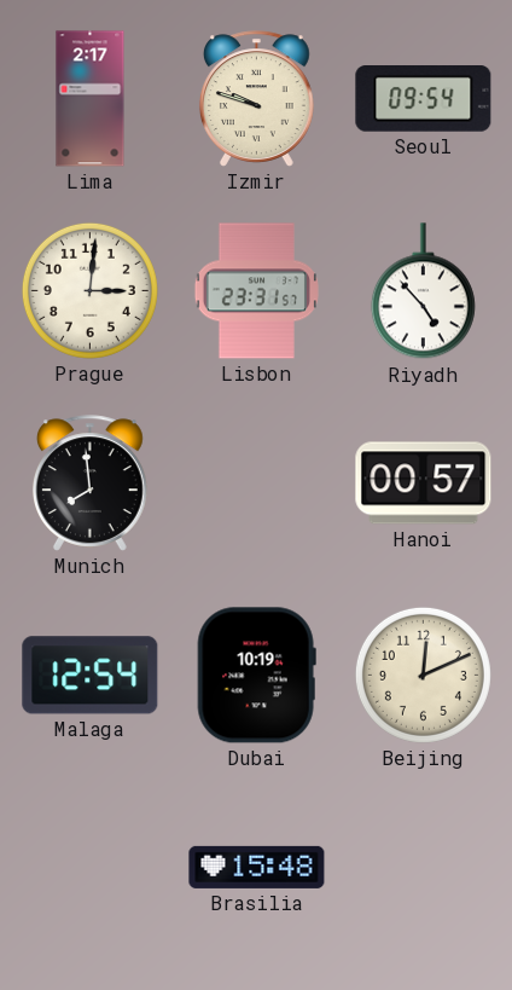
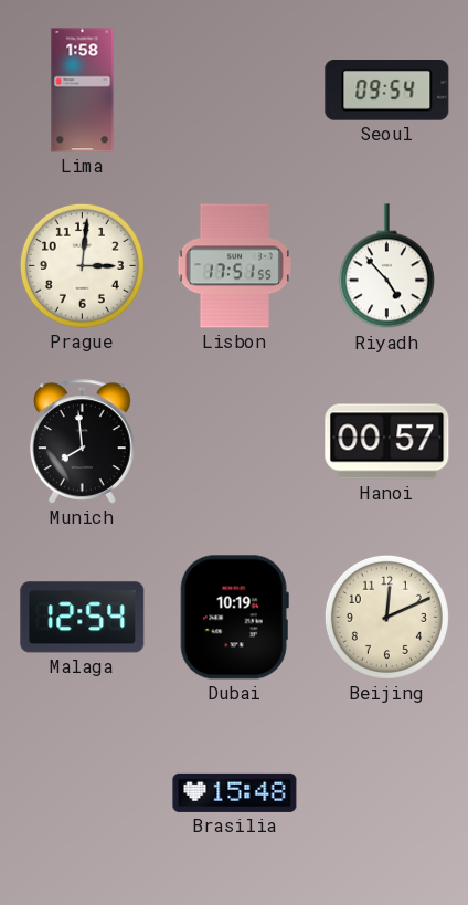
Lima: 2:17 -> 1:58
Izmir: 9:48 -> none
Lisbon: 23:31 -> 17:51
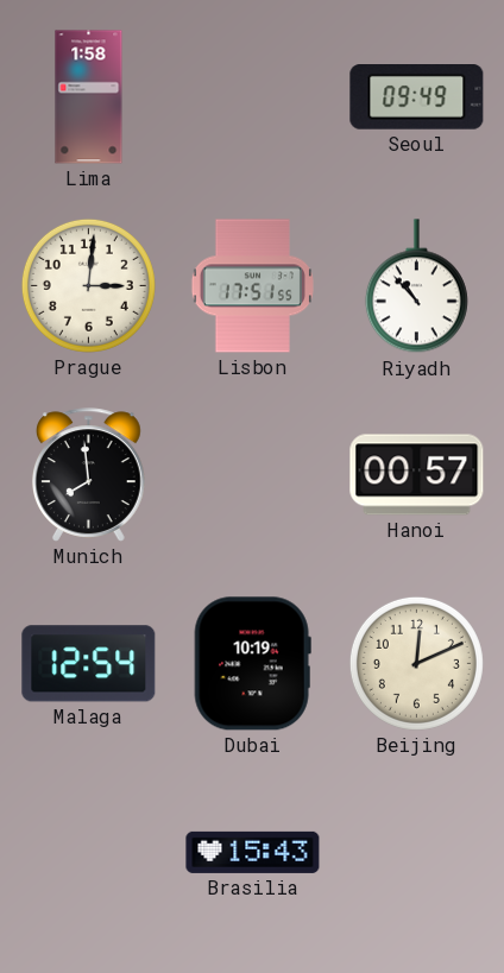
Seoul: 09:54 -> 09:49
Riyadh: 4:53 -> 10:53
Brasilia: 15:48 -> 15:43
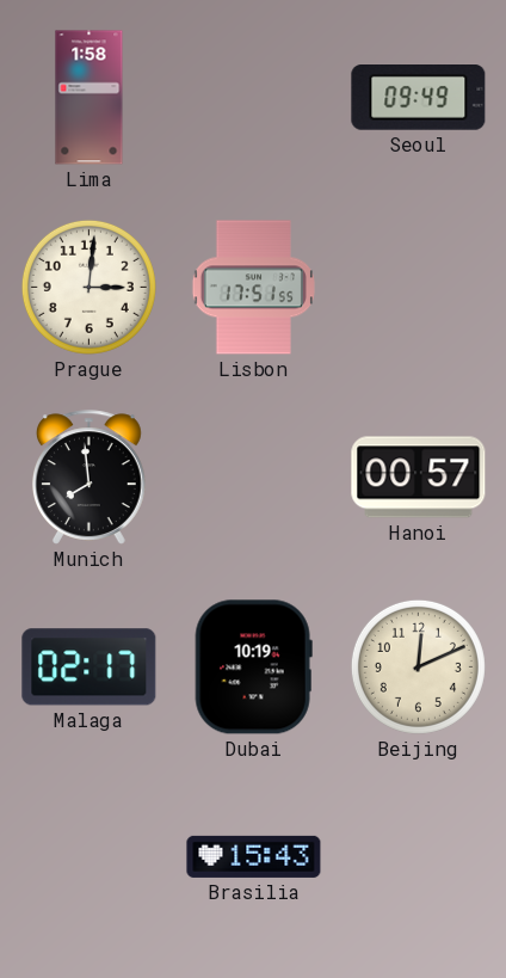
Riyadh: 10:53 -> none
Malaga: 12:54 -> 02:17
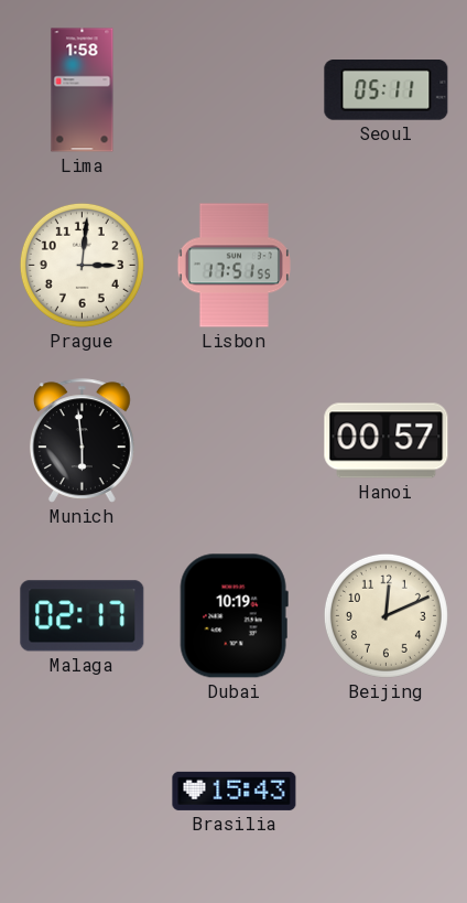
Seoul: 09:49 -> 05:11
Munich: 7:59 -> 5:59
